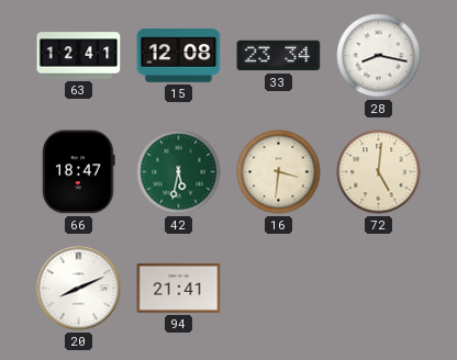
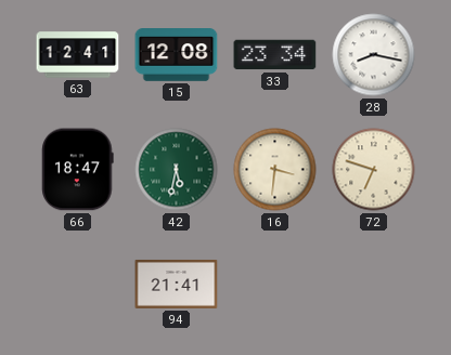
72: 5:01 -> 6:48
20: 8:11 -> none
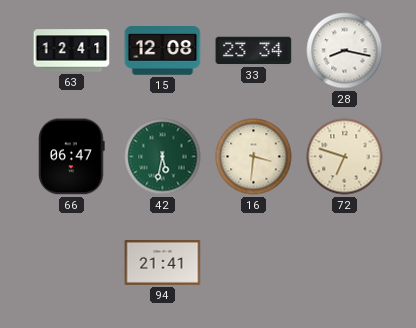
66: 18:47 -> 06:47
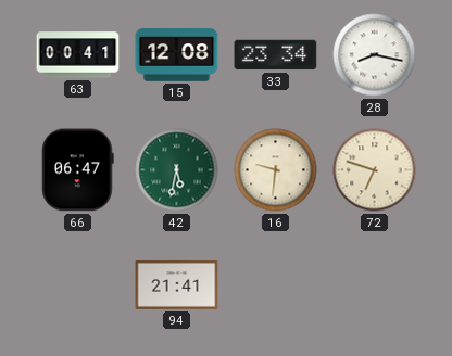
63: 12:41 -> 00:41
16: 3:31 -> 9:31
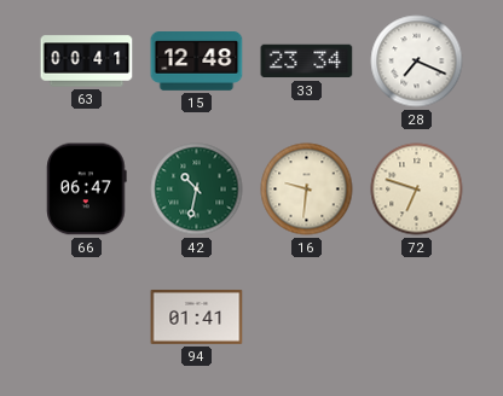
15: 12:08 -> 12:48
28: 8:17 -> 7:19
42: 5:32 -> 10:32
94: 21:41 -> 01:41
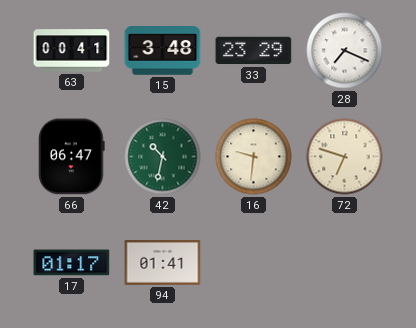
15: 12:48 -> 3:48
33: 23:34 -> 23:29
17: none -> 01:17
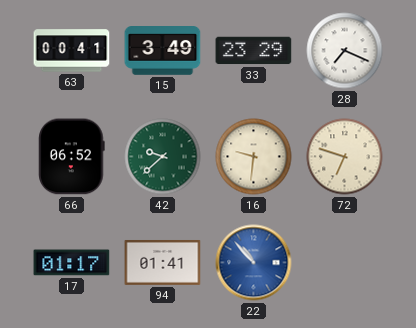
15: 3:48 -> 3:49
66: 06:47 -> 06:52
42: 10:32 -> 9:38
22: none -> 10:53
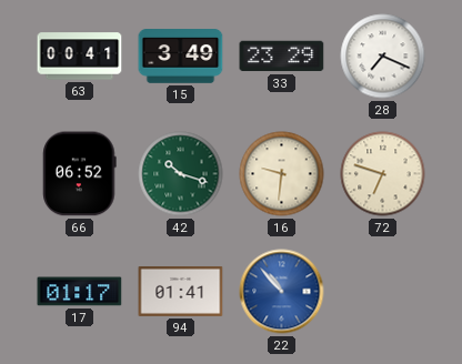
42: 9:38 -> 10:18
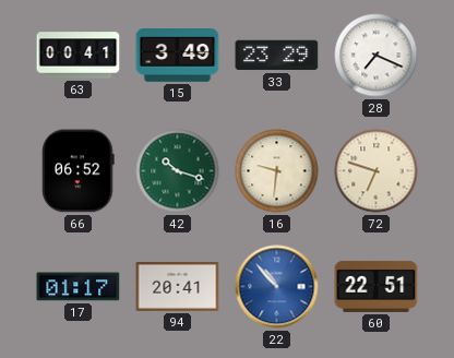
94: 01:41 -> 20:41
60: none -> 22:51
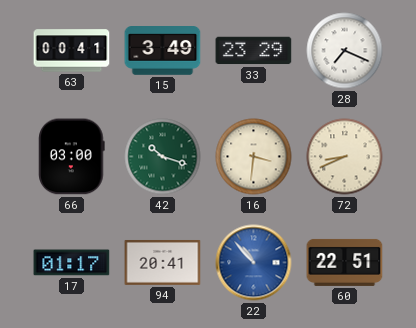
66: 06:52 -> 03:00
16: 9:31 -> 3:31
72: 6:48 -> 8:41
